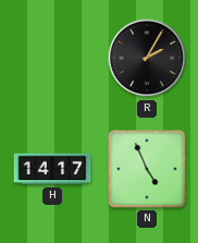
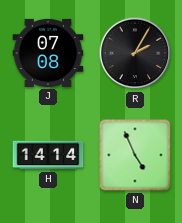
J: none -> 07:08
H: 14:17 -> 14:14
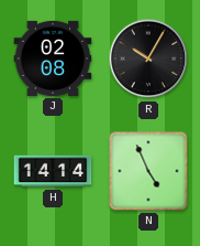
J: 07:08 -> 02:08
R: 2:05 -> 10:05
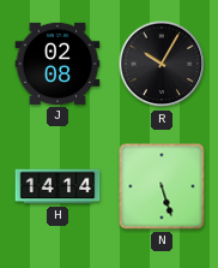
N: 4:56 -> 5:27
